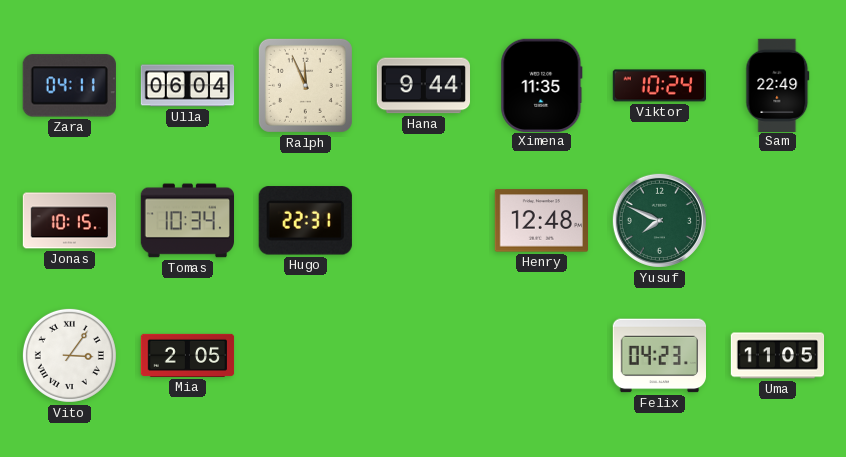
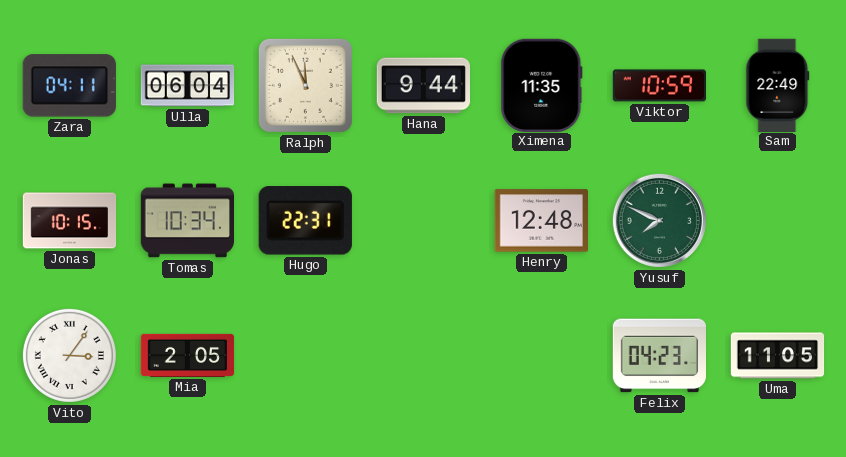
Viktor: 10:24 -> 10:59
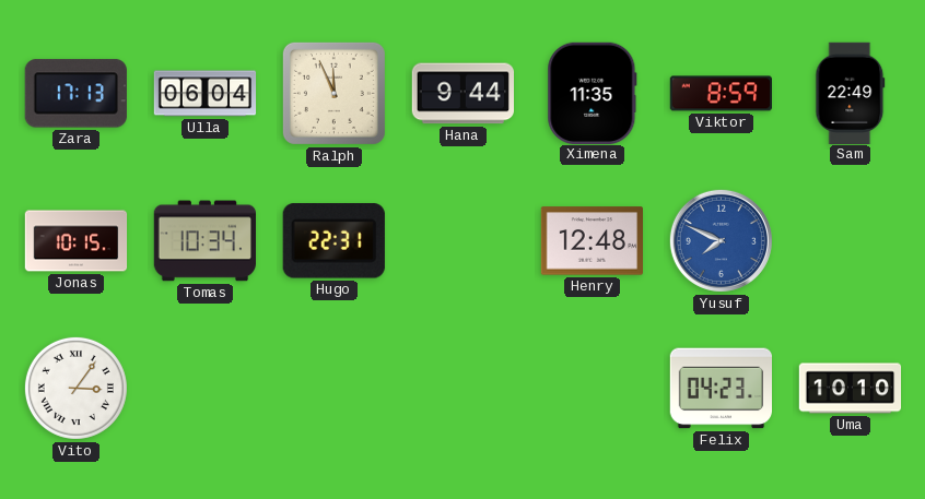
Zara: 04:11 -> 17:13
Viktor: 10:59 -> 8:59
Yusuf dial: green -> blue
Mia: 2:05 -> none
Uma: 11:05 -> 10:10
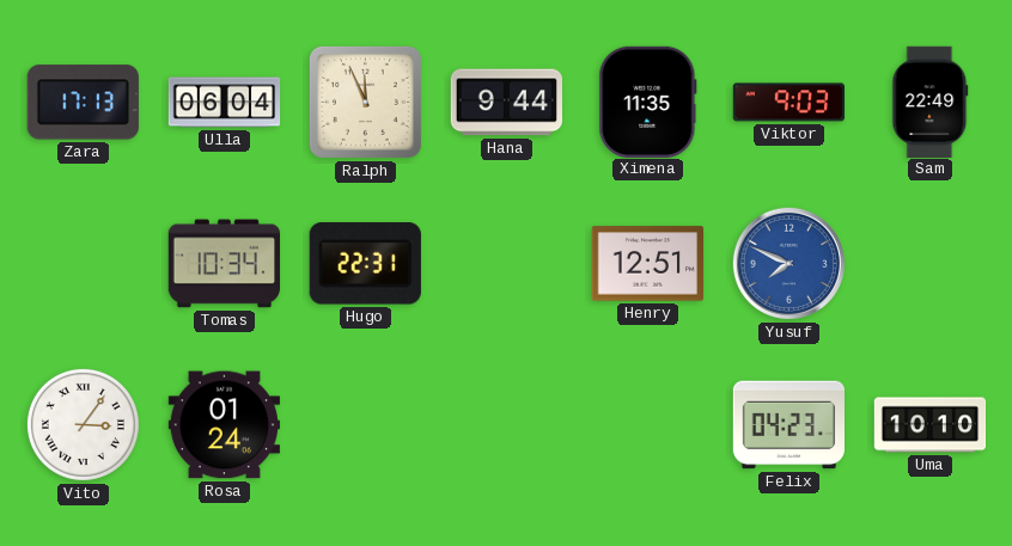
Viktor: 8:59 -> 9:03
Jonas: 10:15 -> none
Henry: 12:48 -> 12:51
Rosa: none -> 01:24
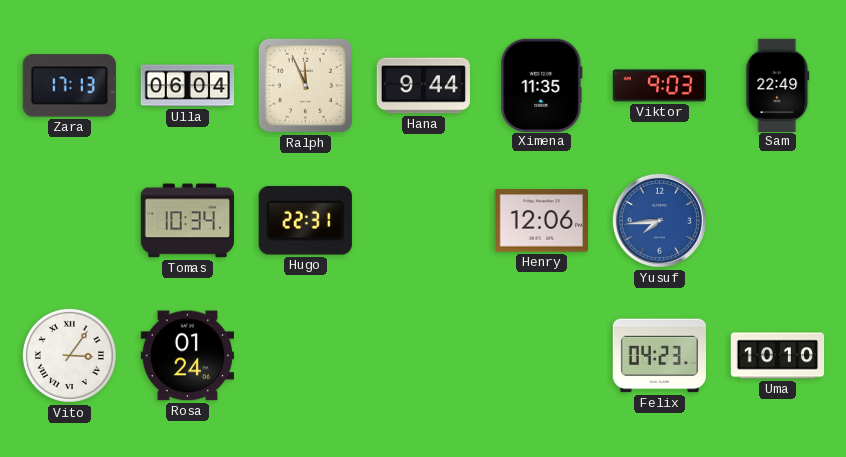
Henry: 12:51 -> 12:06
Yusuf: 7:49 -> 7:44
